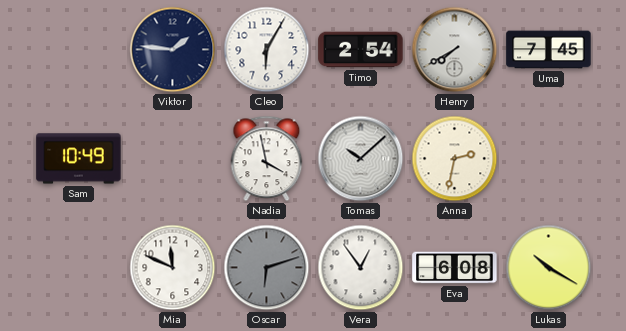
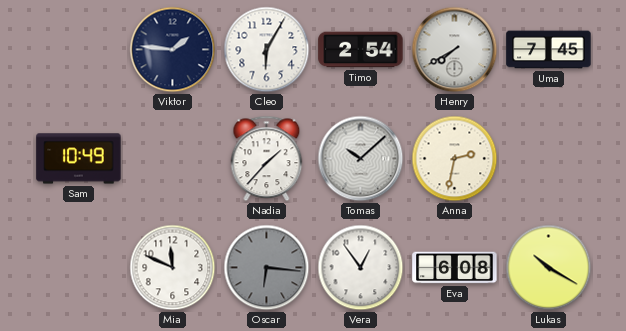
Nadia: 3:58 -> 1:37
Oscar: 6:12 -> 6:16
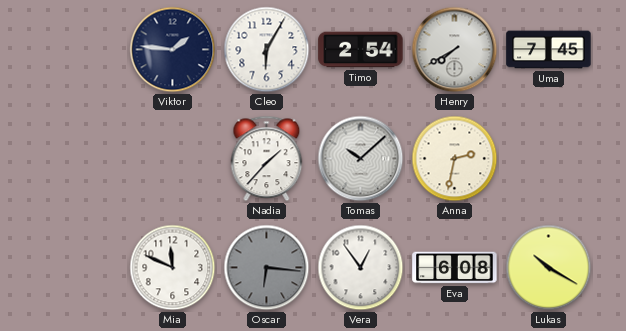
Sam: 10:49 -> none
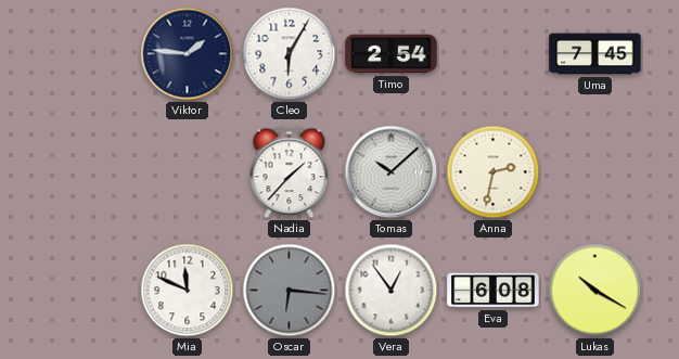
Henry: 7:40 -> none
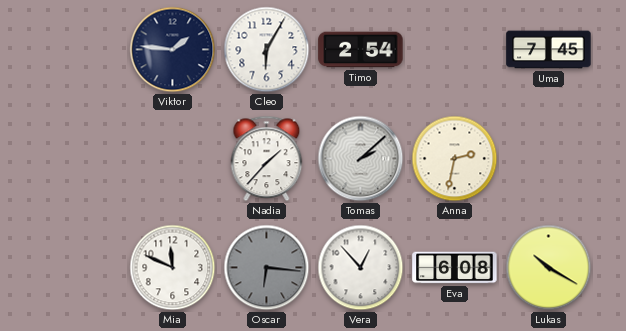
Tomas: 10:08 -> 2:08
Vera: 12:54 -> 12:53
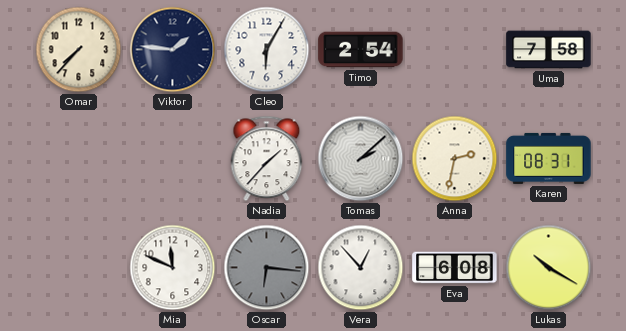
Omar: none -> 7:37
Uma: 7:45 -> 7:58
Karen: none -> 08:31
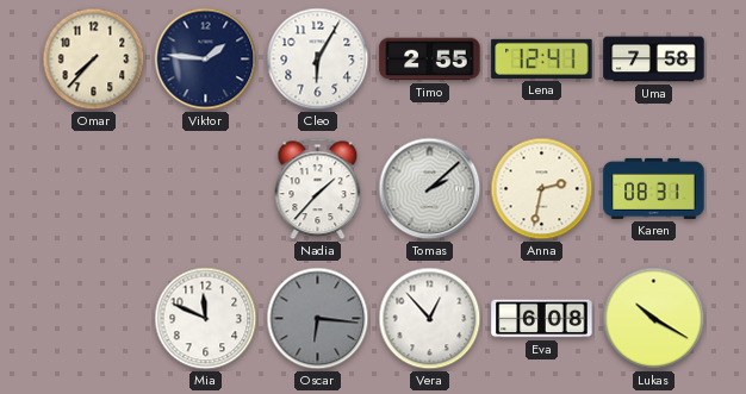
Timo: 2:54 -> 2:55
Lena: none -> 12:41
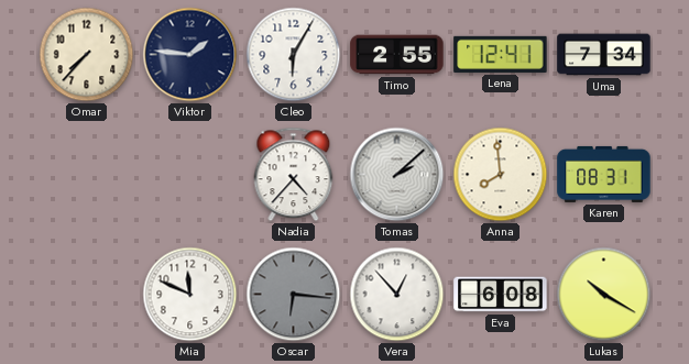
Uma: 7:58 -> 7:34
Nadia: 1:37 -> 4:37
Anna: 2:32 -> 7:59
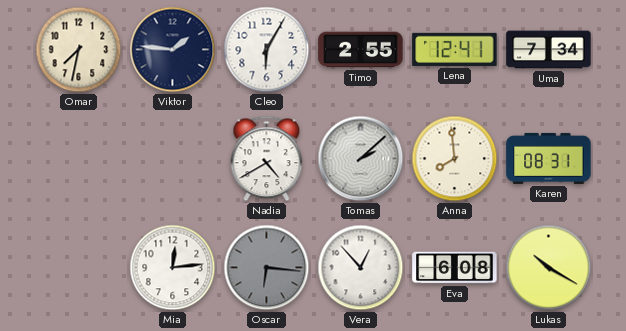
Omar: 7:37 -> 7:32
Nadia: 4:37 -> 4:40
Mia: 11:49 -> 12:14
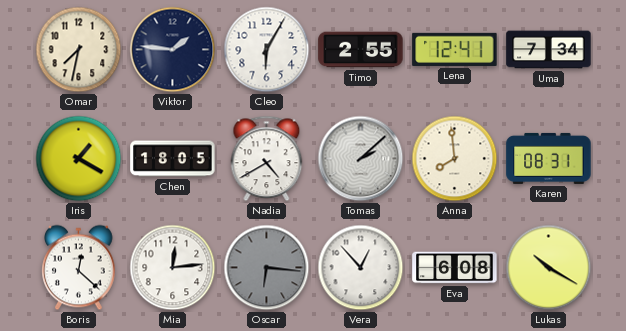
Iris: none -> 1:20
Chen: none -> 18:05
Boris: none -> 12:22
